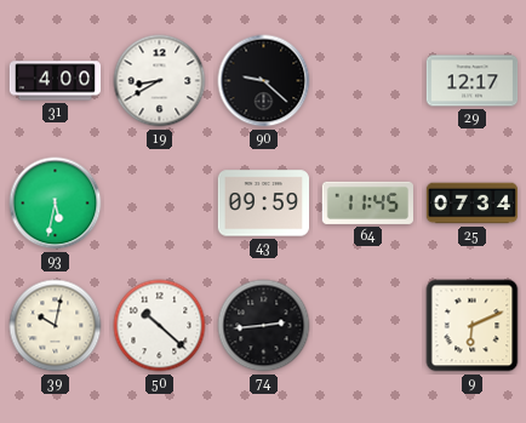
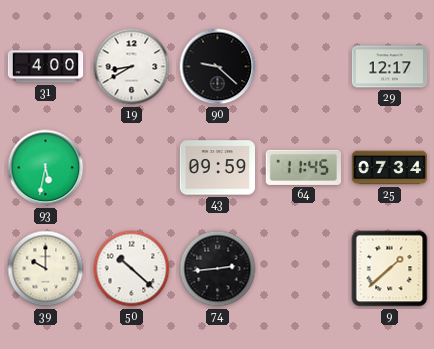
39: 10:02 -> 10:00
9: 6:11 -> 1:38
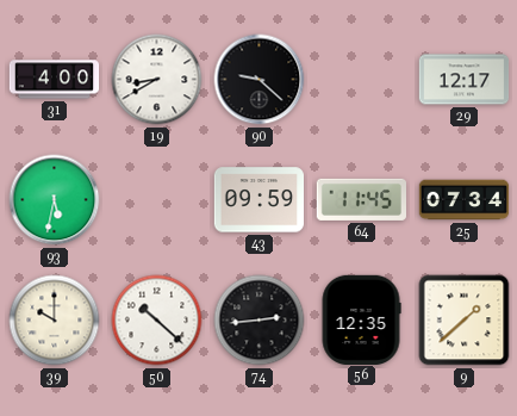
56: none -> 12:35
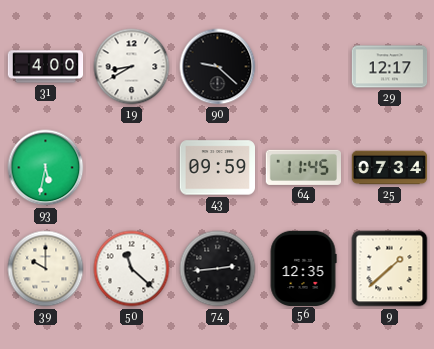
50: 10:22 -> 11:22
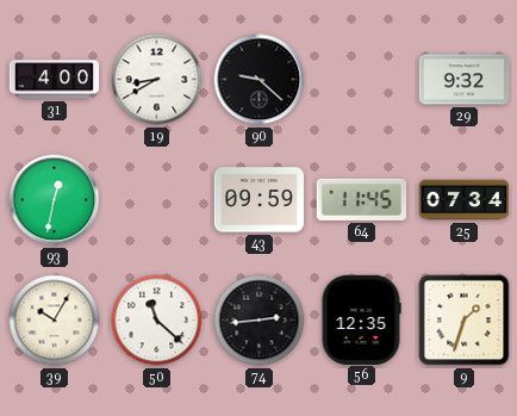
29: 12:17 -> 9:32
93: 5:32 -> 12:32
39: 10:00 -> 10:05
9: 1:38 -> 1:33
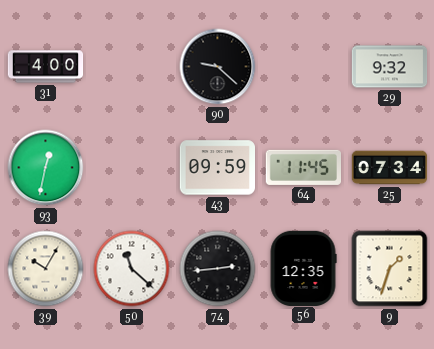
19: 8:40 -> none
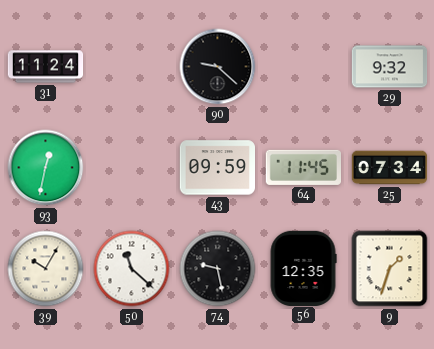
31: 4:00 -> 11:24
74: 2:44 -> 9:28
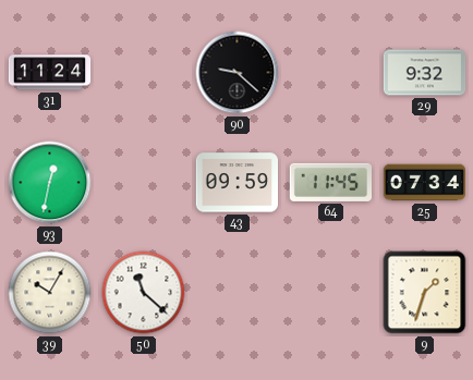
74: 9:28 -> none
56: 12:35 -> none
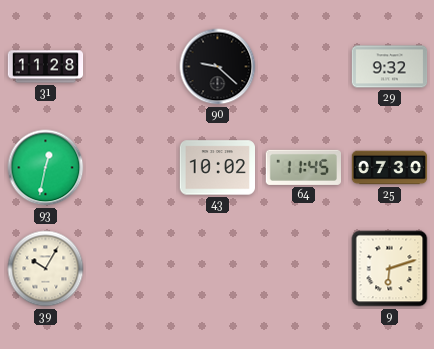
31: 11:24 -> 11:28
43: 09:59 -> 10:02
25: 07:34 -> 07:30
50: 11:22 -> none
9: 1:33 -> 6:12
